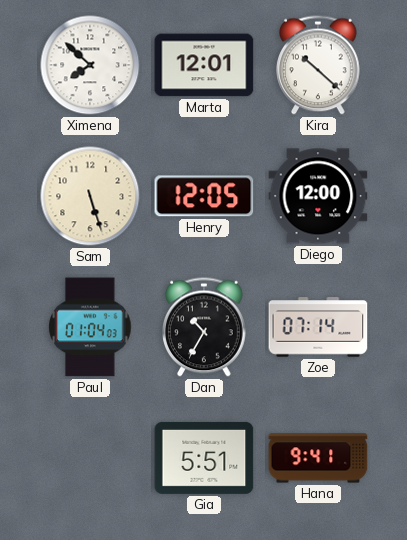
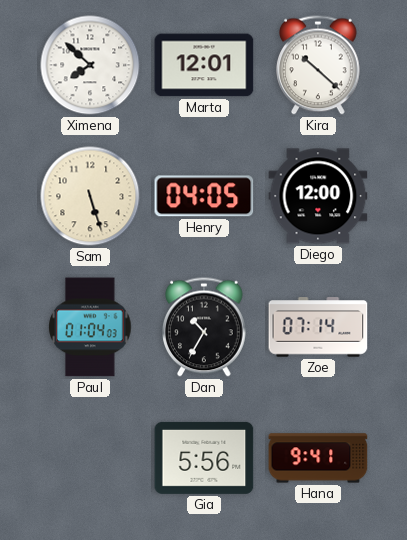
Henry: 12:05 -> 04:05
Gia: 5:51 -> 5:56
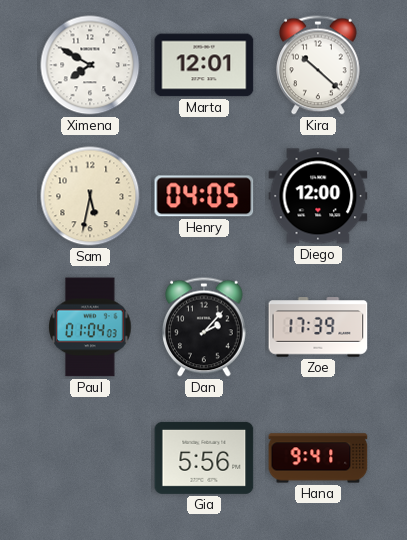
Ximena: 7:52 -> 7:50
Sam: 5:27 -> 5:32
Dan: 10:35 -> 2:07
Zoe: 07:14 -> 17:39
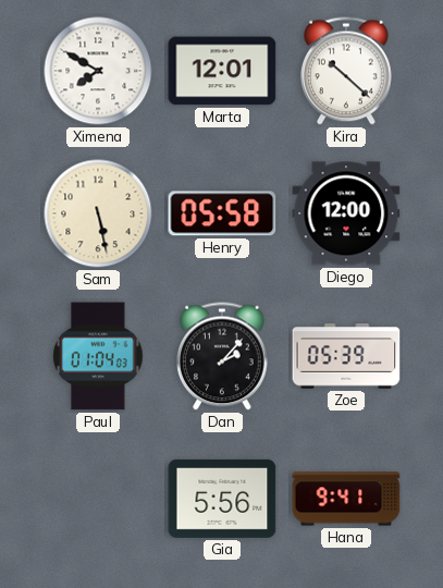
Sam: 5:32 -> 5:28
Henry: 04:05 -> 05:58
Zoe: 17:39 -> 05:39
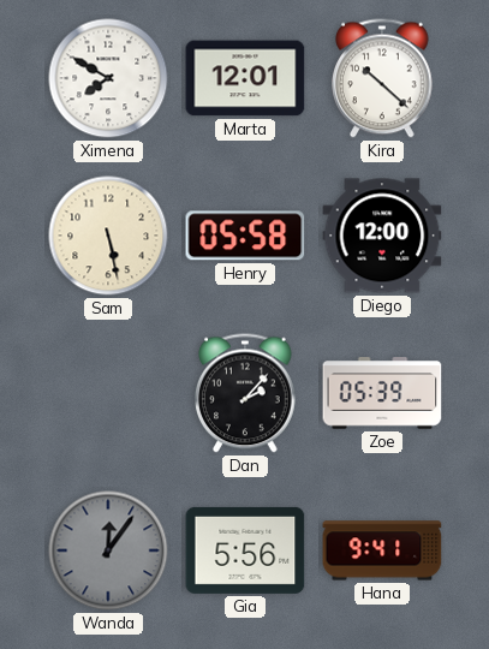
Paul: 01:04 -> none
Wanda: none -> 12:06
